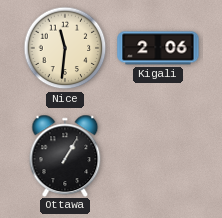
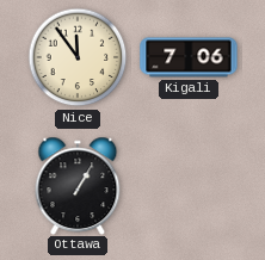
Nice: 11:31 -> 11:54
Kigali: 2:06 -> 7:06
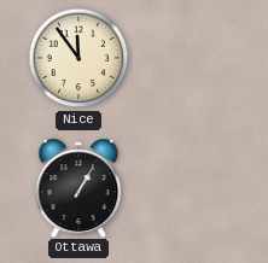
Kigali: 7:06 -> none
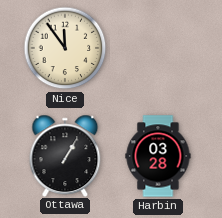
Harbin: none -> 03:28
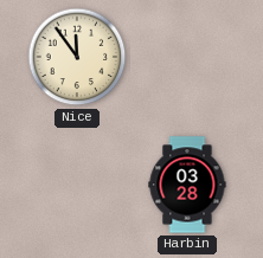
Ottawa: 1:05 -> none
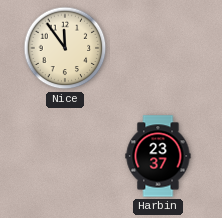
Harbin: 03:28 -> 23:37
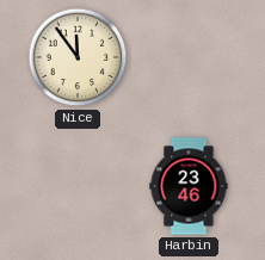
Harbin: 23:37 -> 23:46
